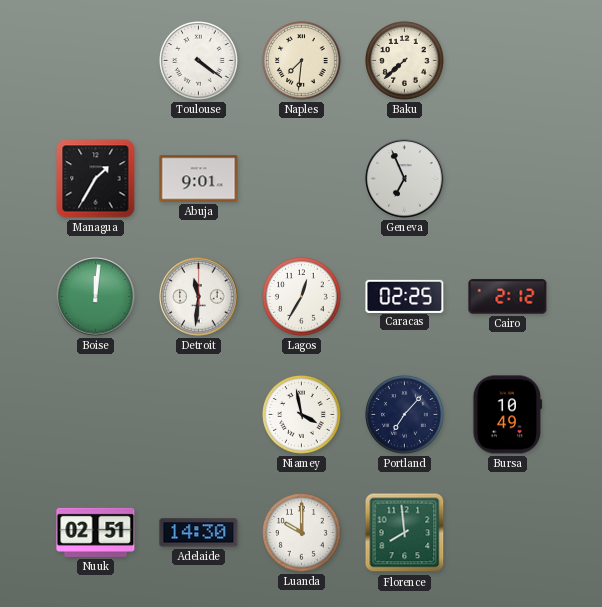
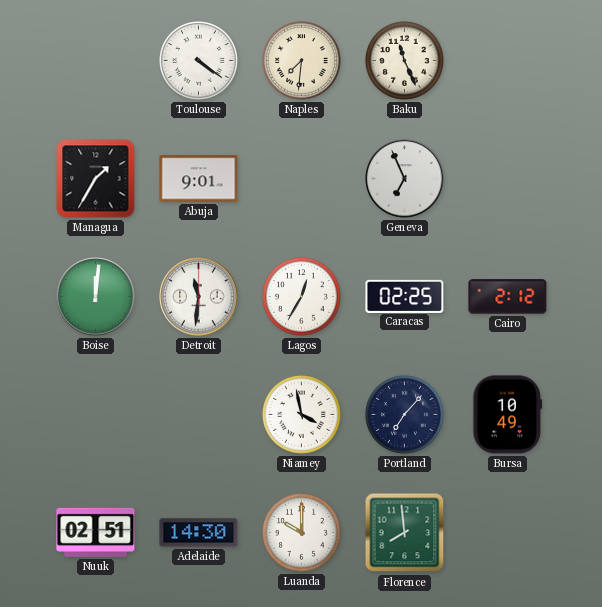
Baku: 7:38 -> 11:26
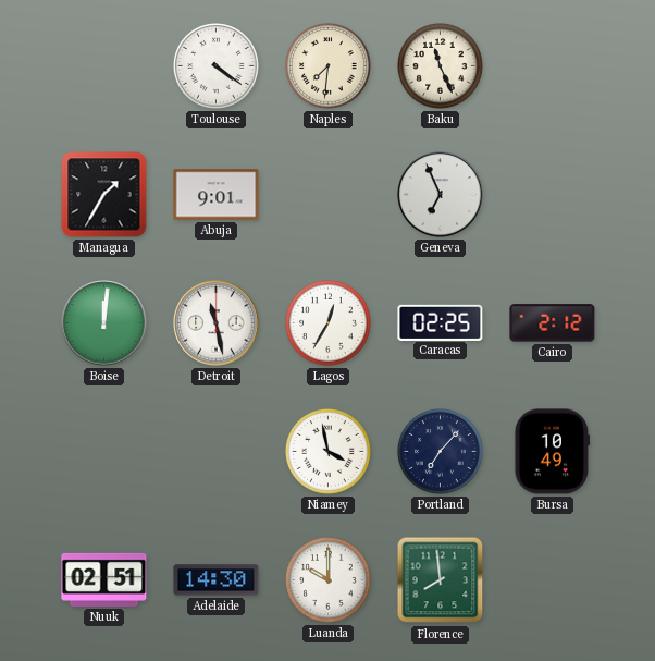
Detroit: 11:31 -> 11:28
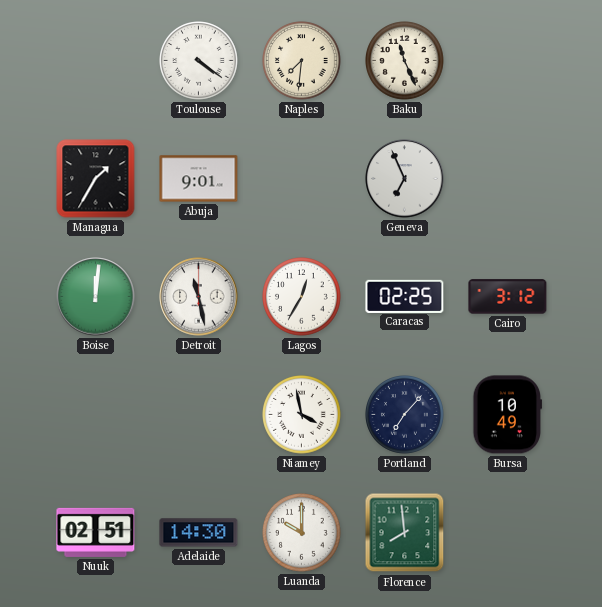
Cairo: 2:12 -> 3:12
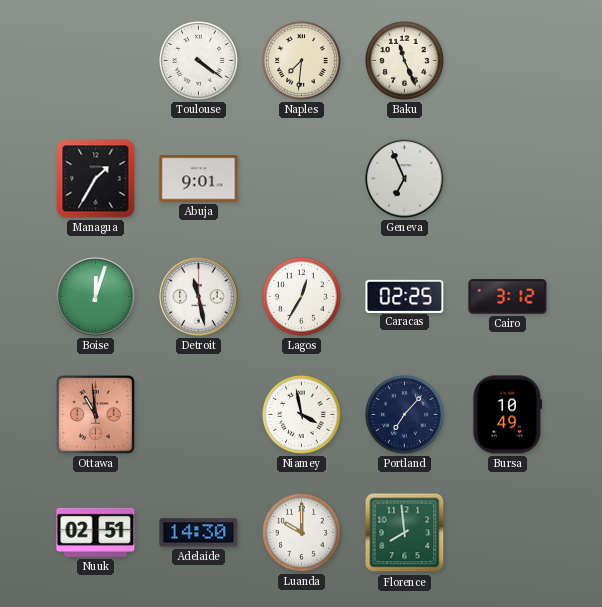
Boise: 12:01 -> 12:03
Ottawa: none -> 10:59
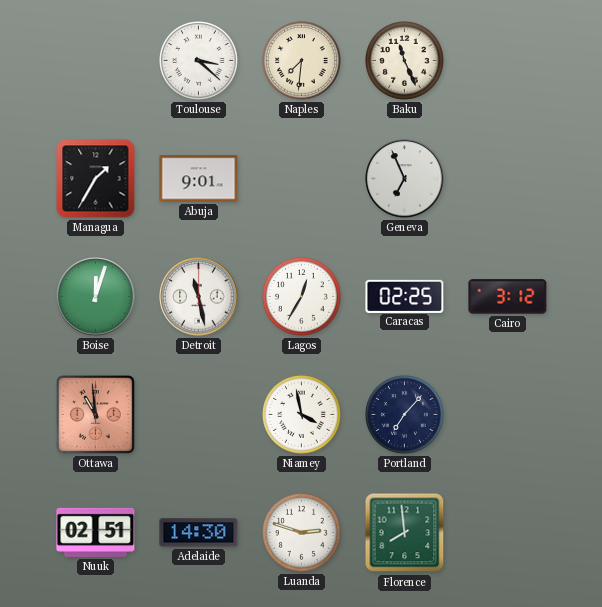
Toulouse: 4:21 -> 3:22
Bursa: 10:49 -> none
Luanda: 10:00 -> 2:48
